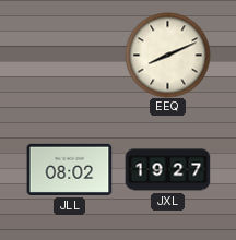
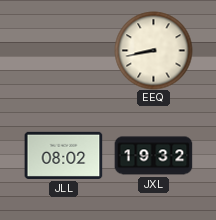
EEQ: 8:11 -> 8:43
JXL: 19:27 -> 19:32
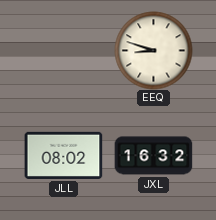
EEQ: 8:43 -> 8:48
JXL: 19:32 -> 16:32
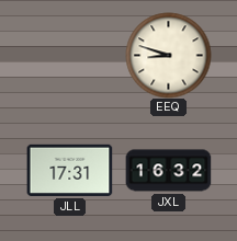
JLL: 08:02 -> 17:31
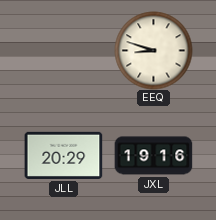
JLL: 17:31 -> 20:29
JXL: 16:32 -> 19:16
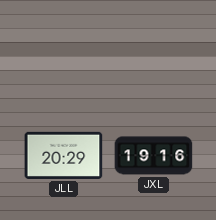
EEQ: 8:48 -> none
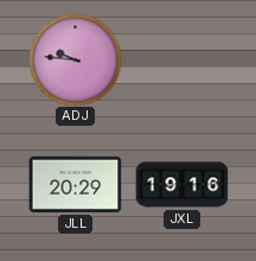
ADJ: none -> 9:46
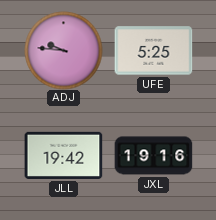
UFE: none -> 5:25
JLL: 20:29 -> 19:42
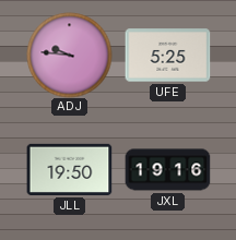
JLL: 19:42 -> 19:50
